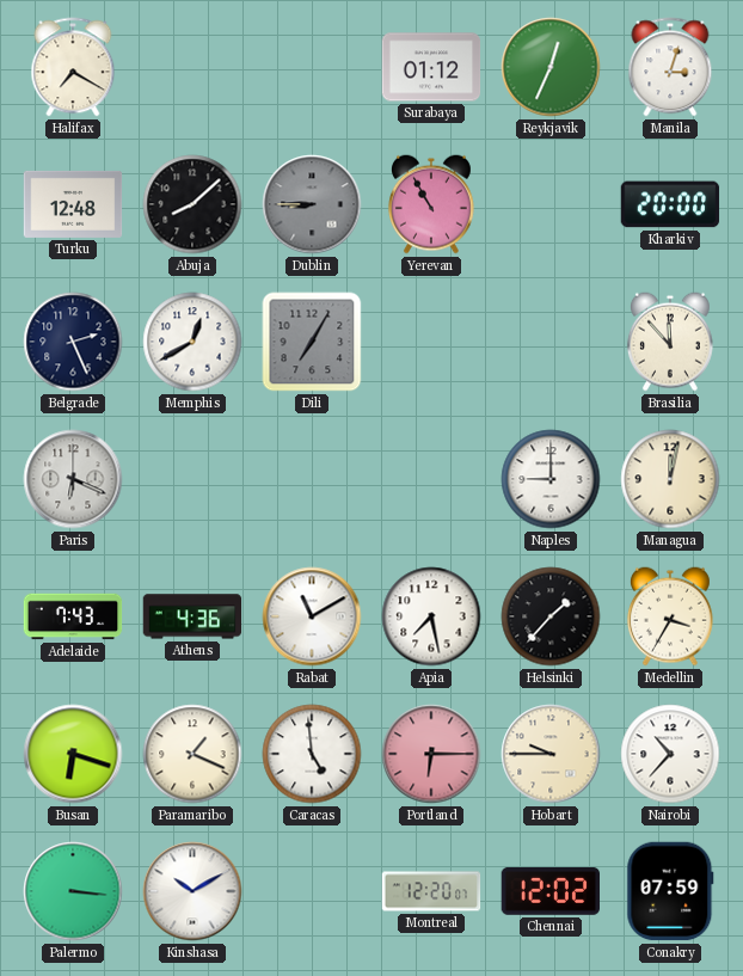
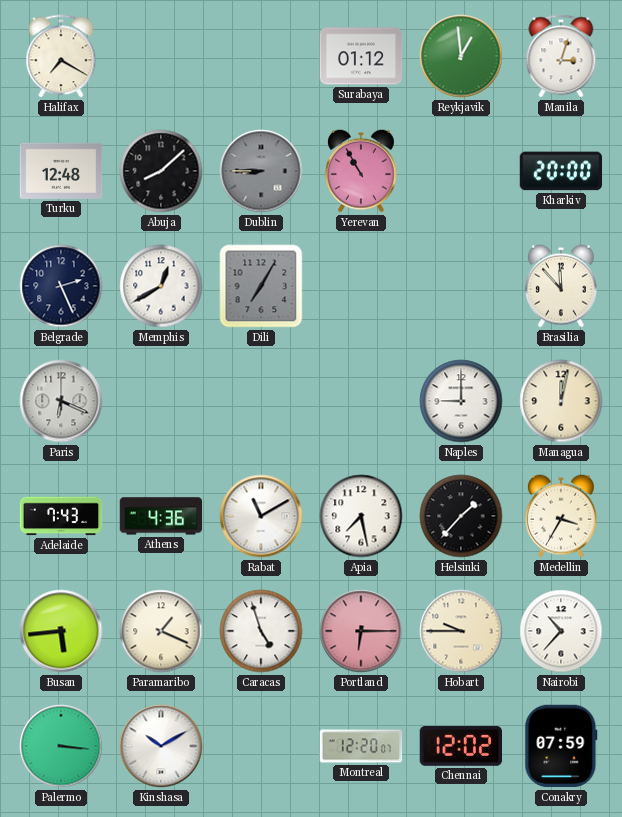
Reykjavik: 12:34 -> 12:59
Busan: 6:18 -> 5:44
Caracas: 4:59 -> 4:57
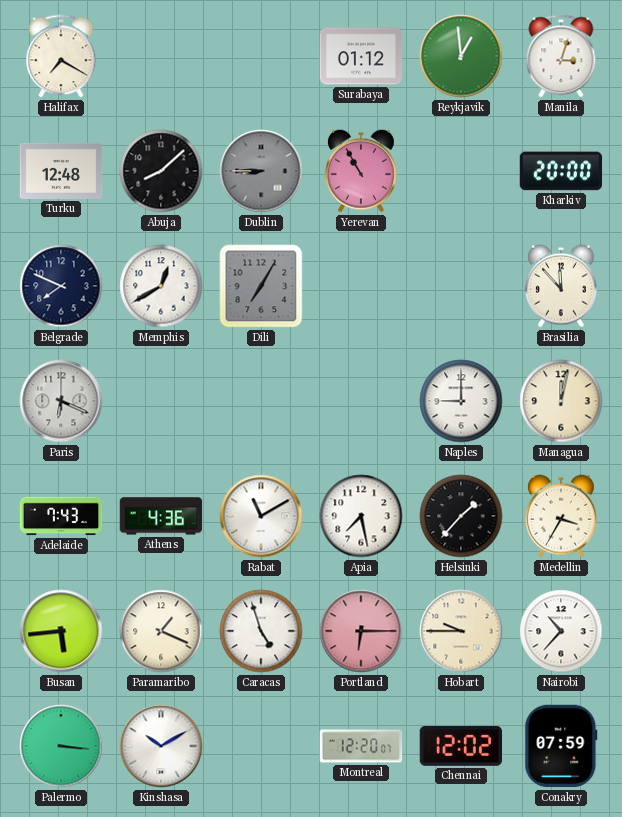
Belgrade: 2:26 -> 7:49
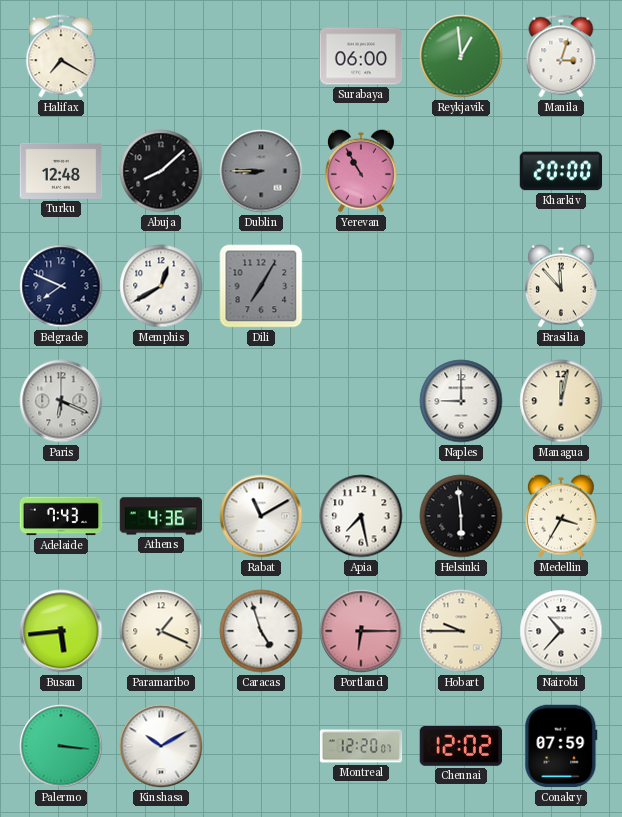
Surabaya: 01:12 -> 06:00
Helsinki: 1:37 -> 5:59
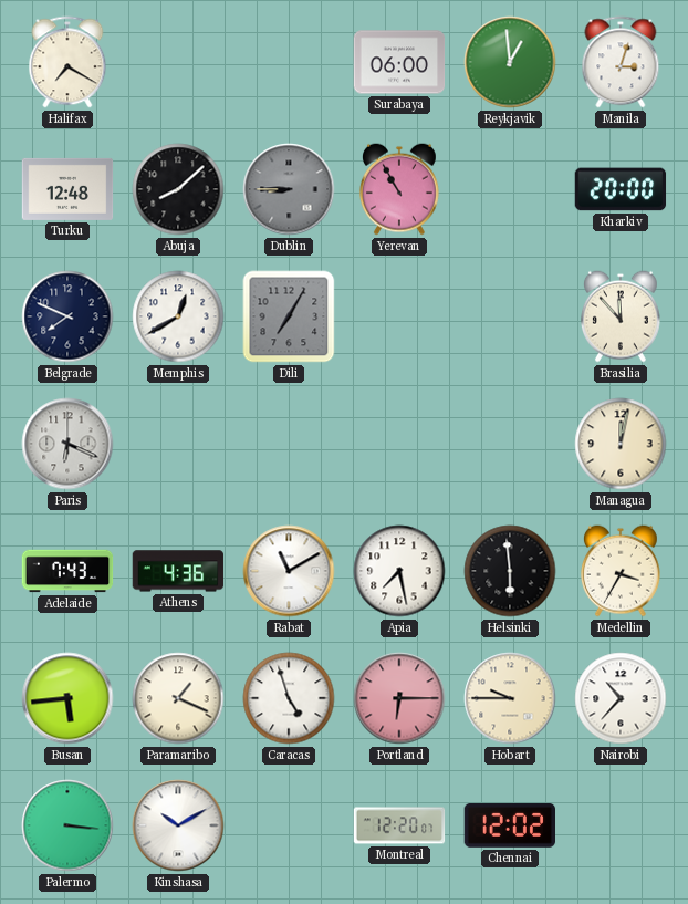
Naples: 9:00 -> none
Conakry: 07:59 -> none
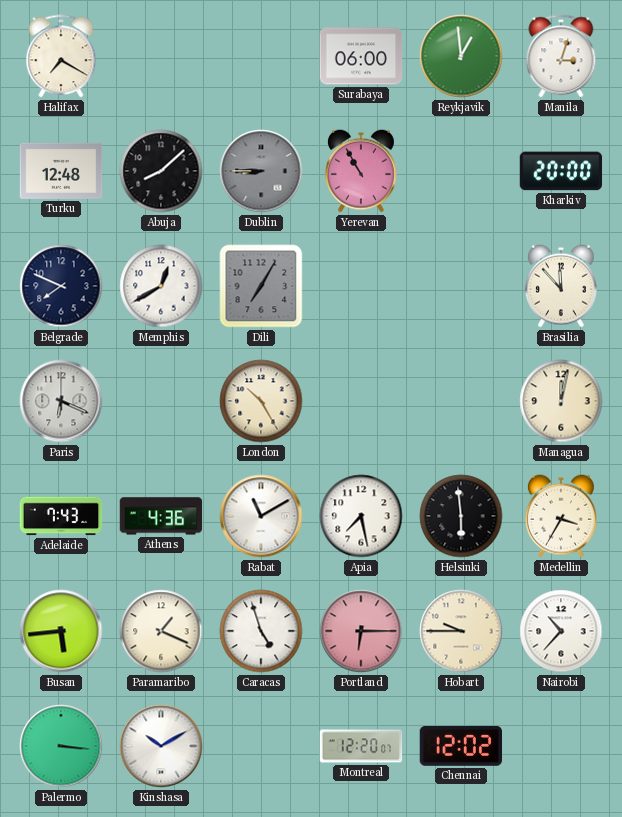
London: none -> 10:25
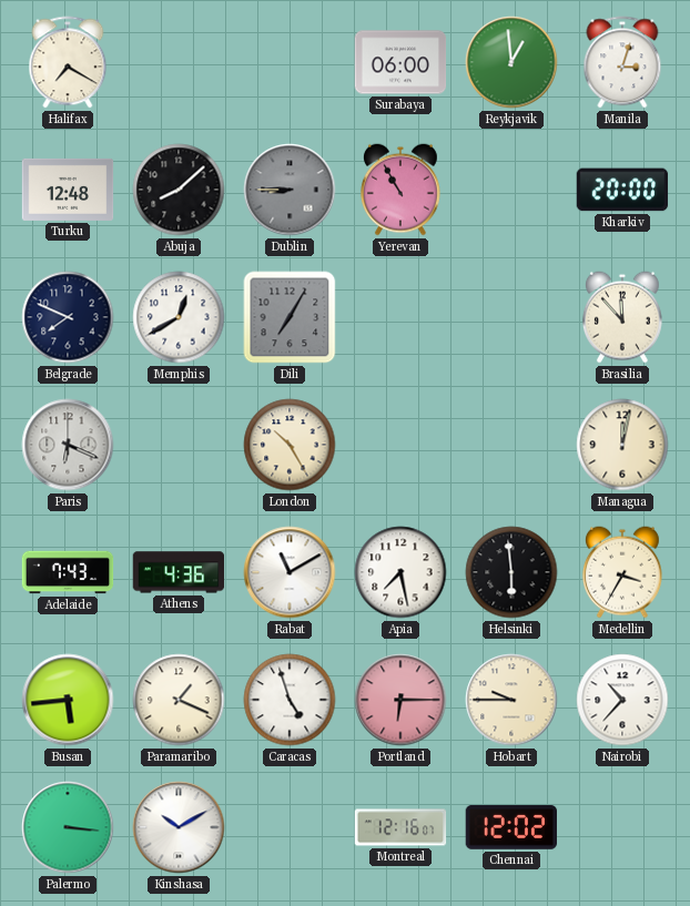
Montreal: 12:20 -> 12:16
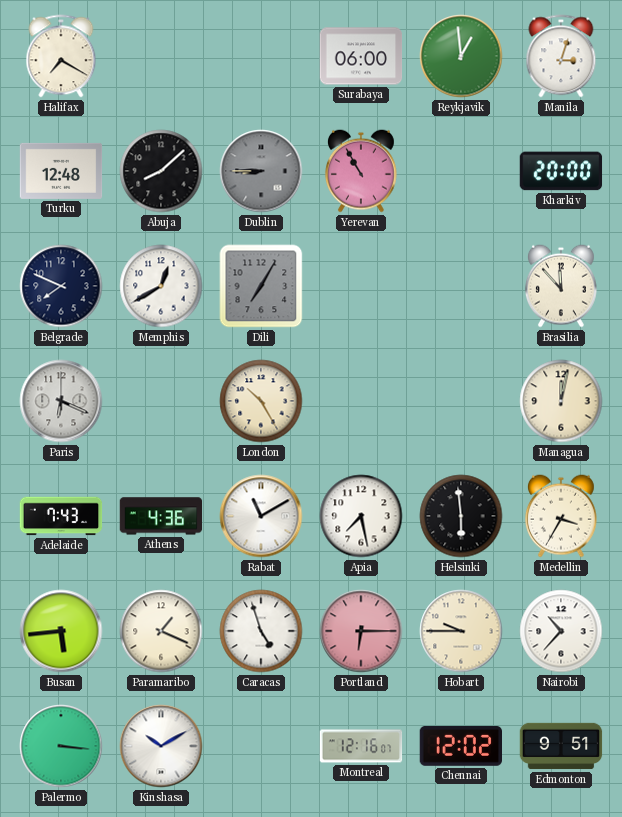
Edmonton: none -> 9:51
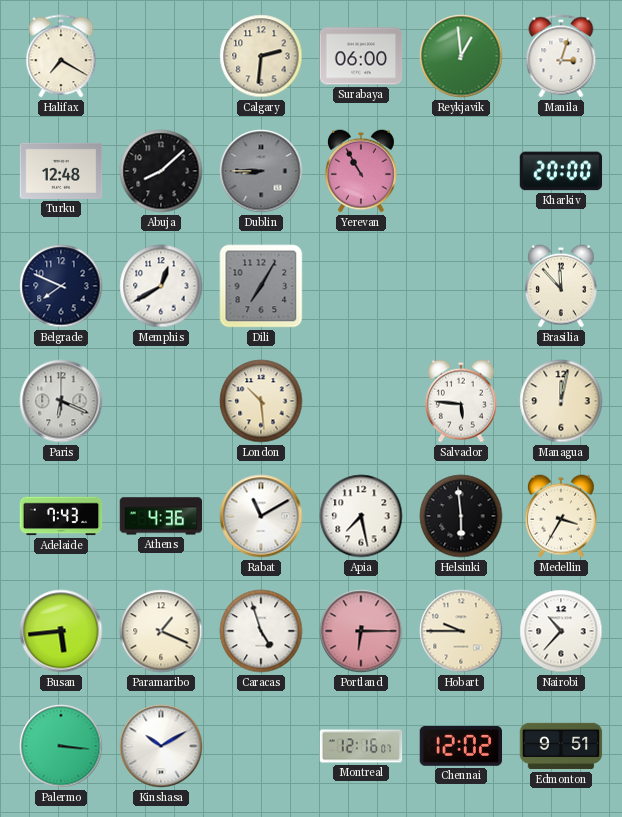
Calgary: none -> 2:31
London: 10:25 -> 10:29
Salvador: none -> 5:46
